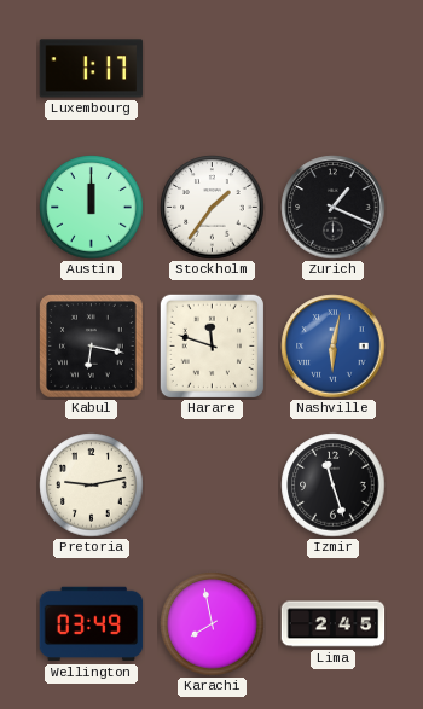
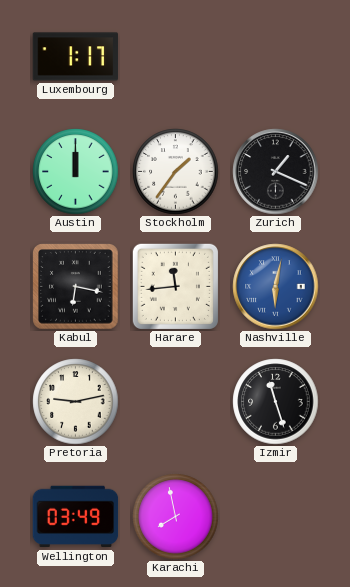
Harare: 11:48 -> 11:44
Lima: 2:45 -> none
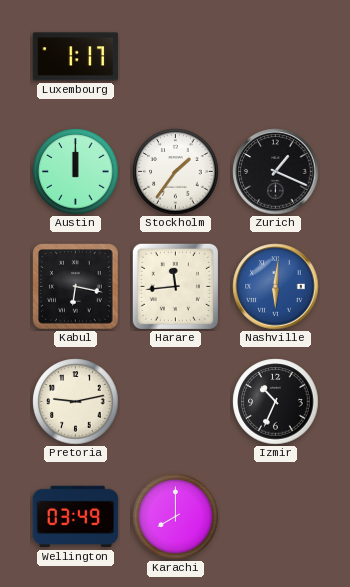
Nashville: 6:02 -> 6:01
Izmir: 11:27 -> 10:34
Karachi: 7:58 -> 8:00
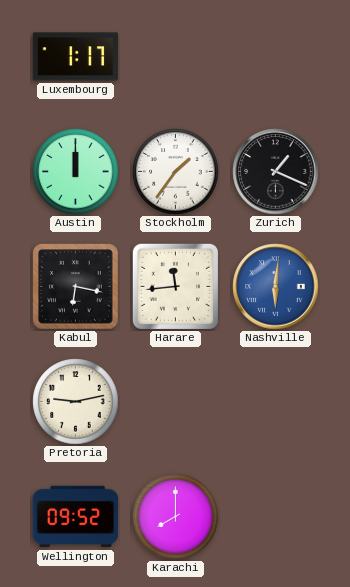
Izmir: 10:34 -> none
Wellington: 03:49 -> 09:52
